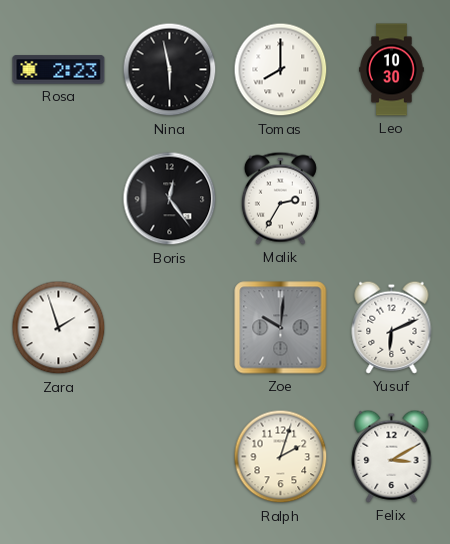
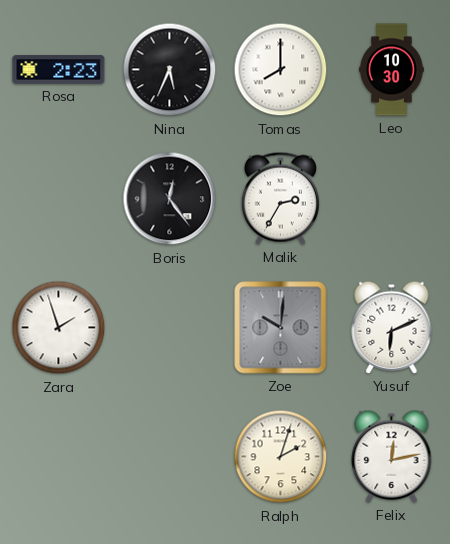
Nina: 5:58 -> 5:34
Felix: 3:10 -> 12:13
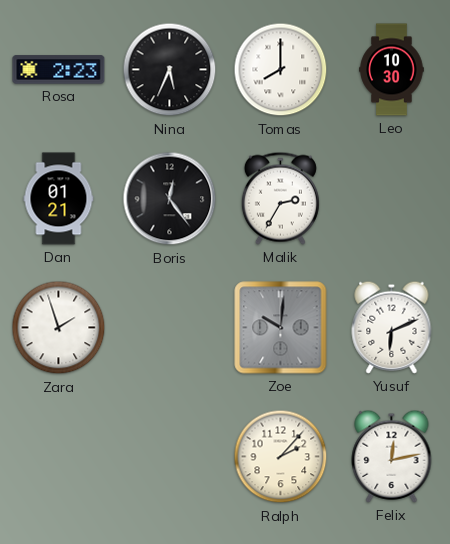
Dan: none -> 01:21
Ralph: 2:03 -> 2:07
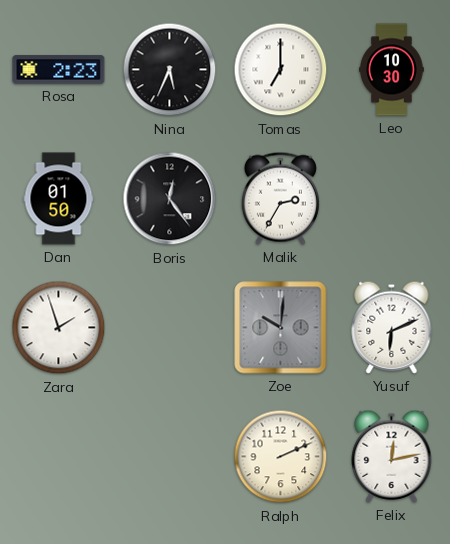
Tomas: 8:00 -> 7:00
Dan: 01:21 -> 01:50
Ralph: 2:07 -> 2:11
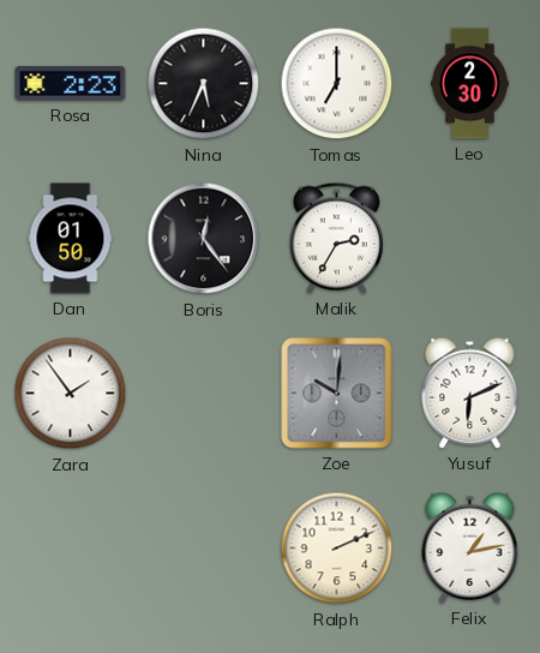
Leo: 10:30 -> 2:30
Zara: 1:57 -> 1:54
Felix: 12:13 -> 1:13
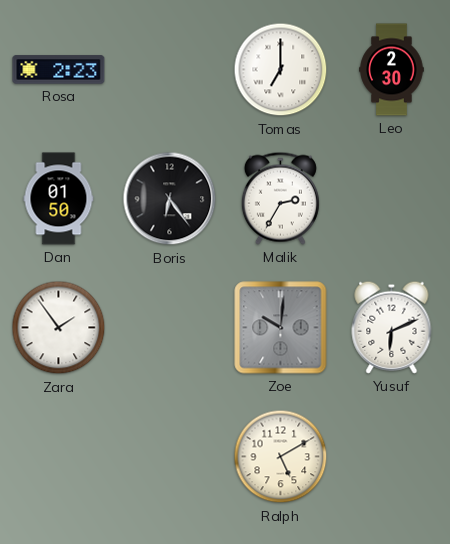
Nina: 5:34 -> none
Boris: 12:24 -> 6:24
Ralph: 2:11 -> 5:10
Felix: 1:13 -> none
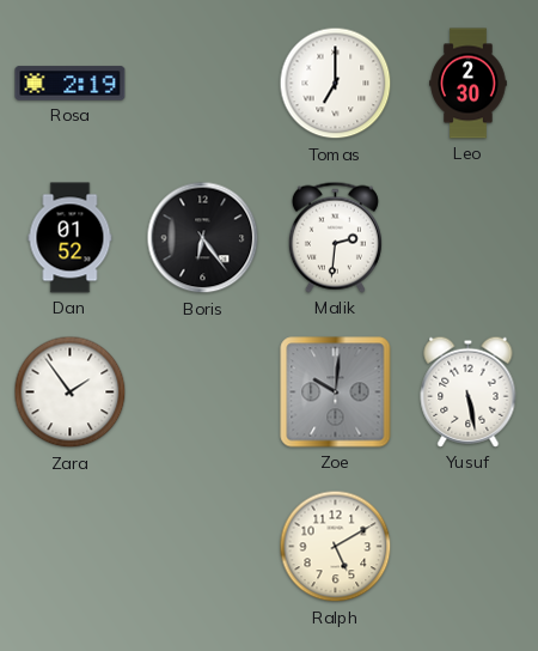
Rosa: 2:23 -> 2:19
Dan: 01:50 -> 01:52
Malik: 2:35 -> 2:31
Yusuf: 6:11 -> 5:28
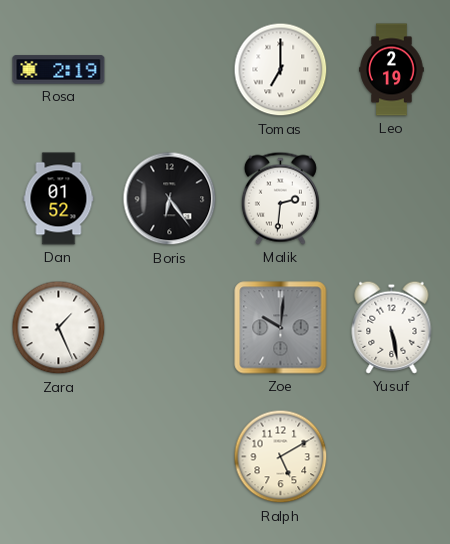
Leo: 2:30 -> 2:19
Zara: 1:54 -> 1:26
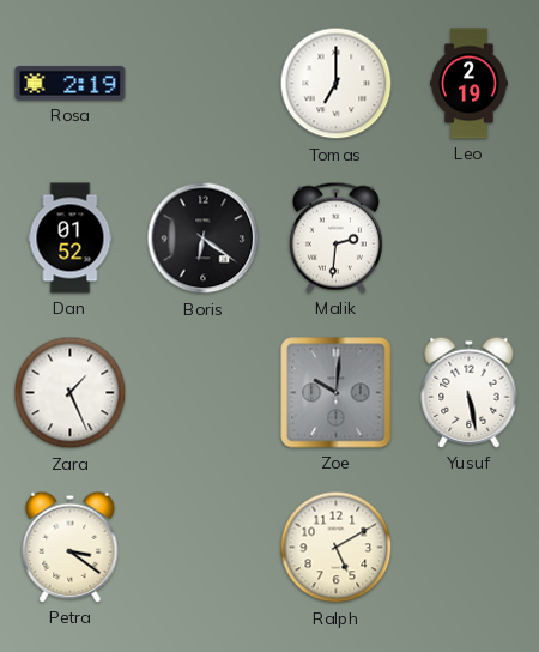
Boris: 6:24 -> 6:21
Petra: none -> 3:21
